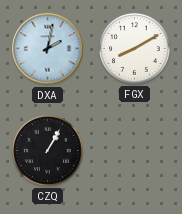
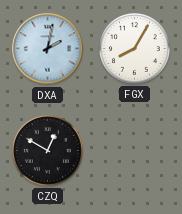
FGX: 8:10 -> 8:05
CZQ: 1:05 -> 12:50
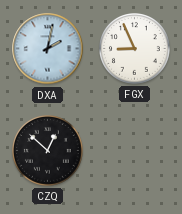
FGX: 8:05 -> 8:56
CZQ: 12:50 -> 12:52
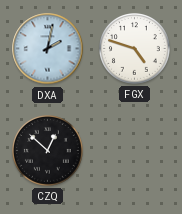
FGX: 8:56 -> 4:48
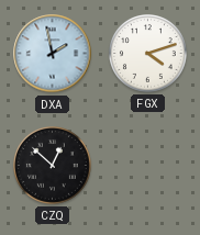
DXA: 2:02 -> 1:58
FGX: 4:48 -> 4:12
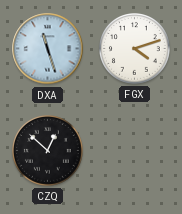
DXA: 1:58 -> 11:27
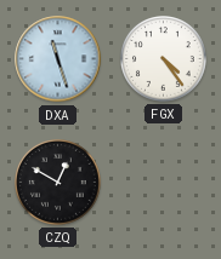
FGX: 4:12 -> 4:24
CZQ: 12:52 -> 12:50
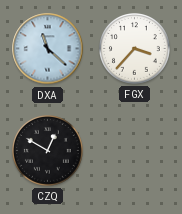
DXA: 11:27 -> 11:22
FGX: 4:24 -> 3:37
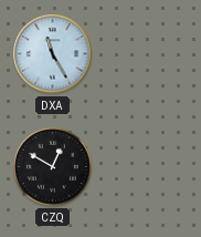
DXA: 11:22 -> 11:25
FGX: 3:37 -> none
